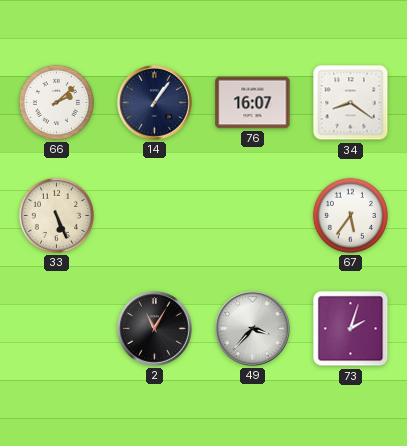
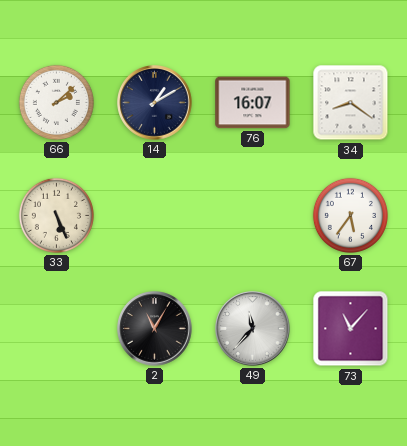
14: 1:06 -> 1:10
49: 3:37 -> 11:37
73: 2:03 -> 11:07
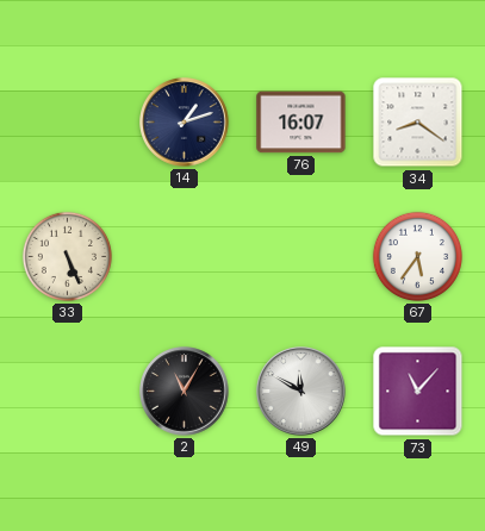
66: 2:08 -> none
14: 1:10 -> 1:12
49: 11:37 -> 11:50
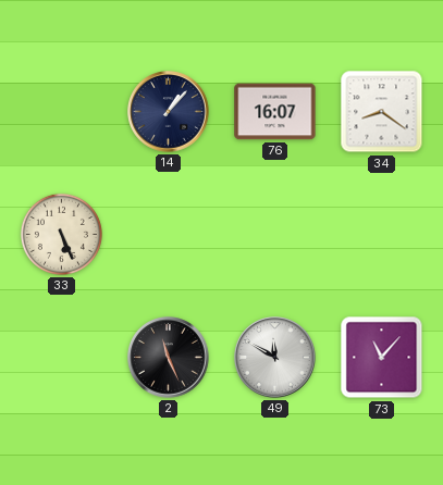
14: 1:12 -> 1:07
67: 5:36 -> none
2: 11:05 -> 11:26
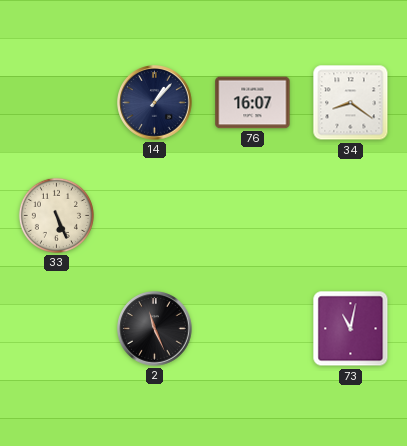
49: 11:50 -> none
73: 11:07 -> 11:02
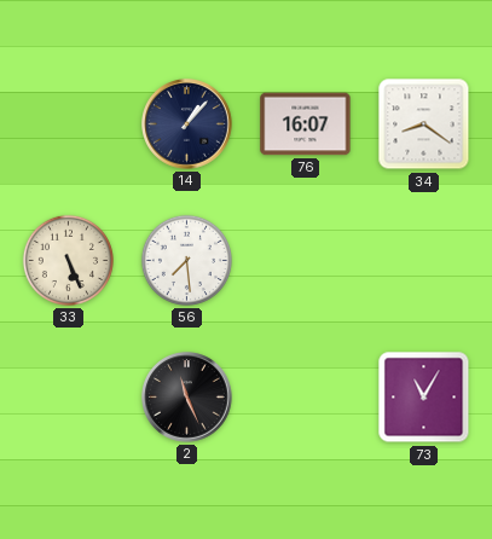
56: none -> 7:29
73: 11:02 -> 11:05
